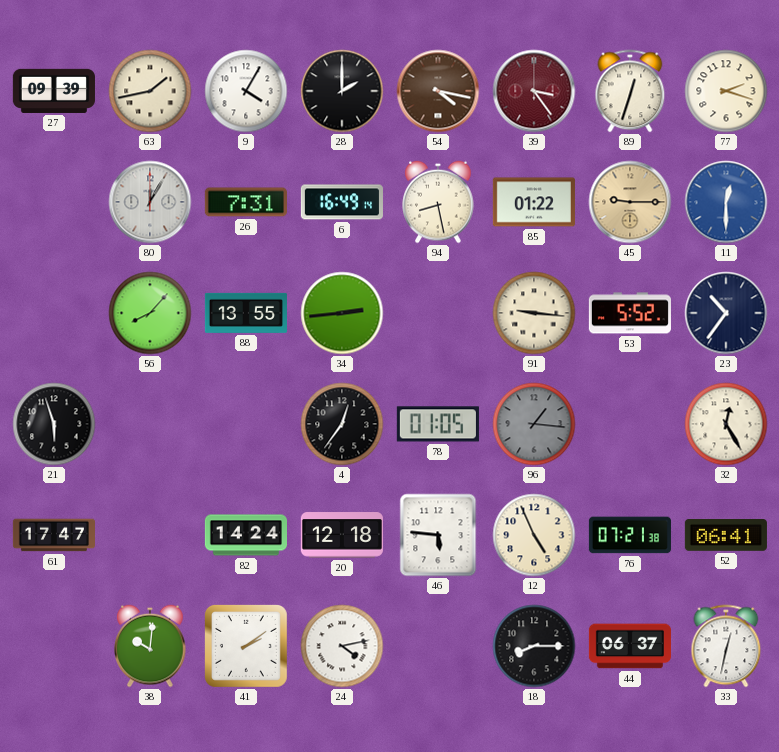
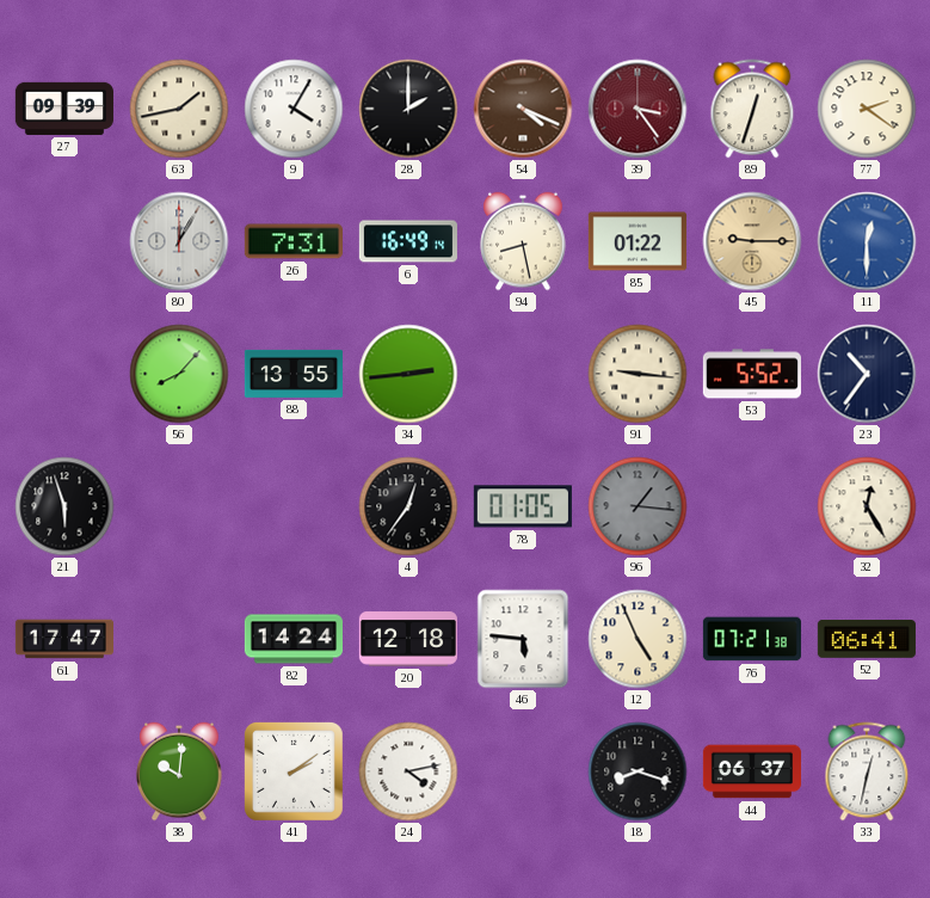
54: 4:17 -> 4:19
77: 2:18 -> 2:21
18: 8:15 -> 8:18
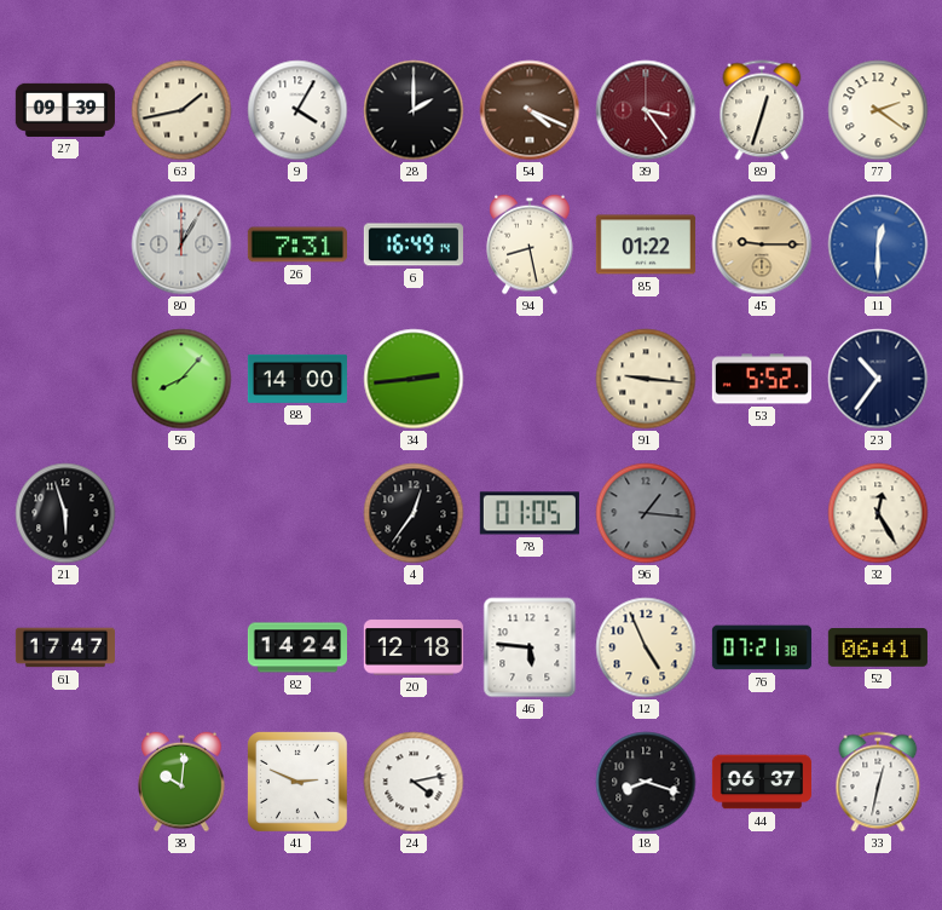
88: 13:55 -> 14:00
41: 2:09 -> 2:49
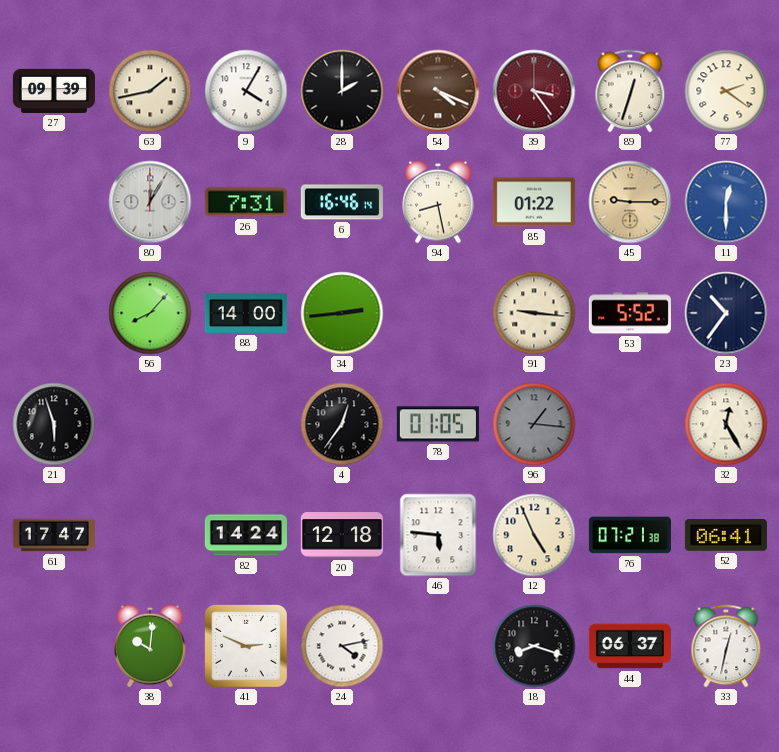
6: 16:49 -> 16:46
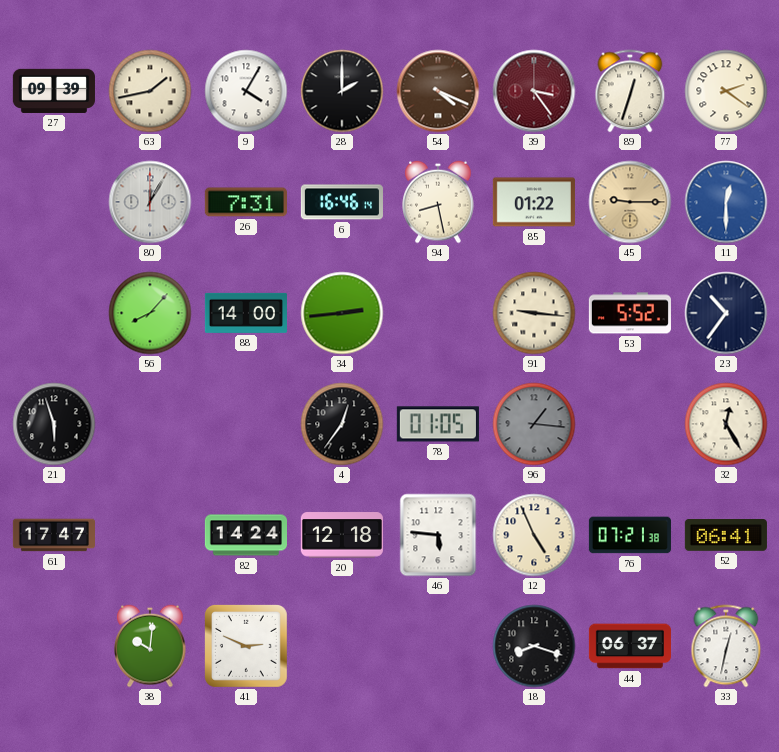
24: 4:13 -> none
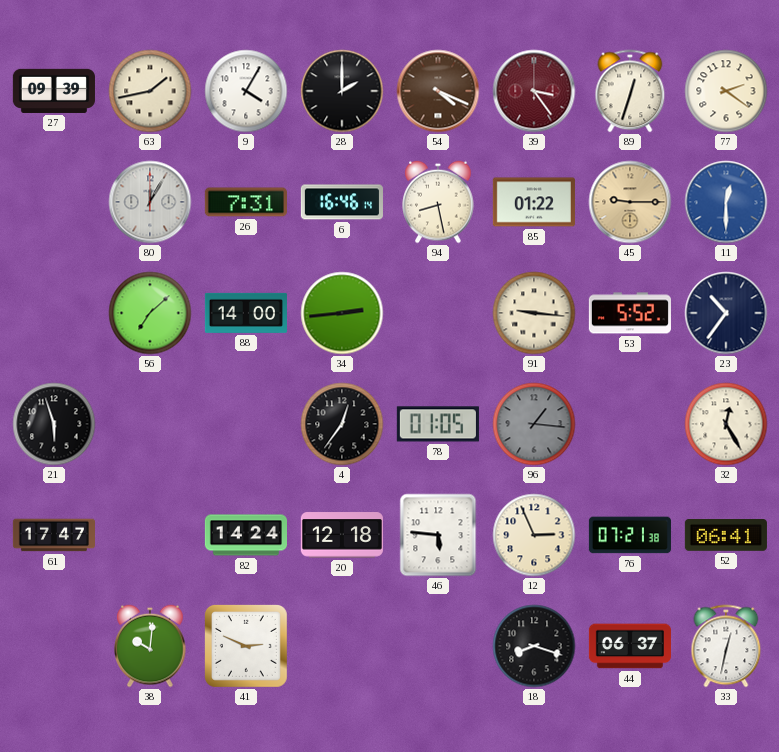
56: 8:07 -> 7:08
12: 4:56 -> 2:56
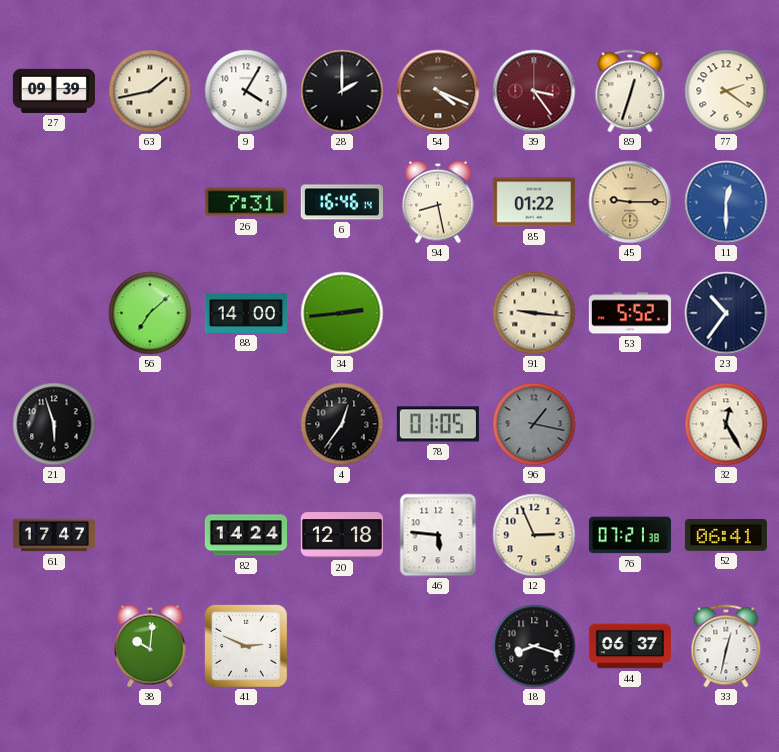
80: 12:05 -> none
96: 1:16 -> 1:17
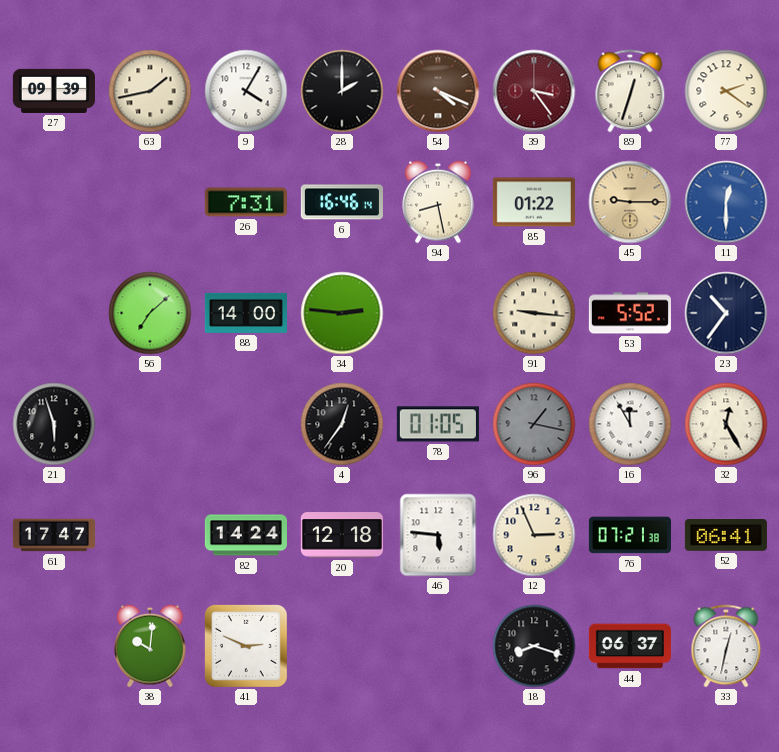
34: 2:44 -> 2:46
16: none -> 11:55
